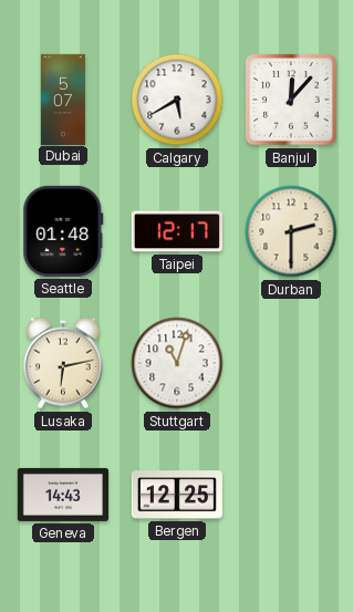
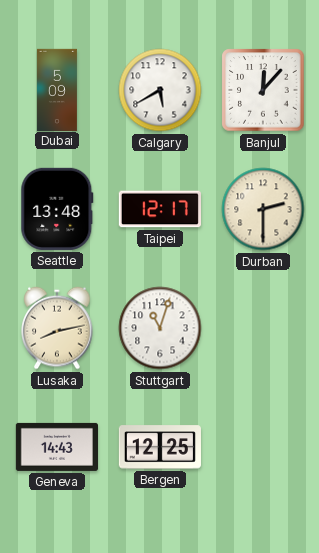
Dubai: 5:07 -> 5:09
Seattle: 01:48 -> 13:48
Lusaka: 6:13 -> 8:13
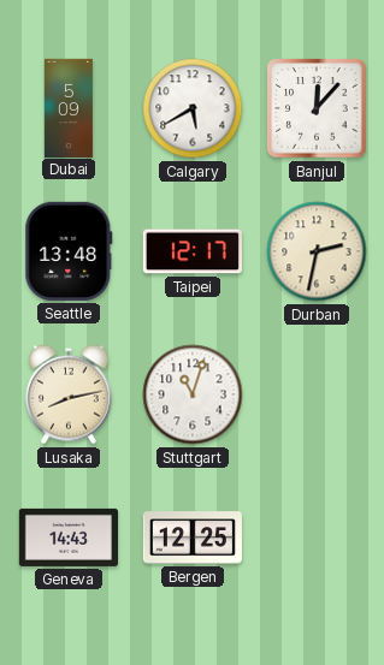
Durban: 2:30 -> 2:32
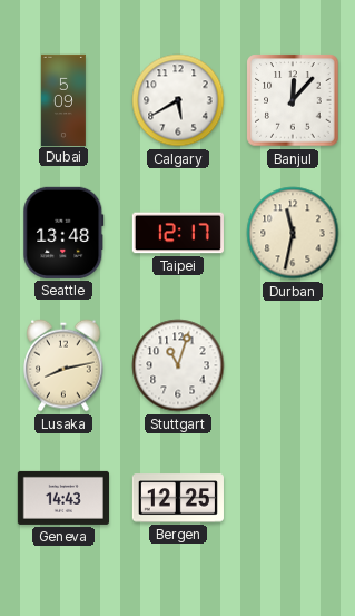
Durban: 2:32 -> 11:32
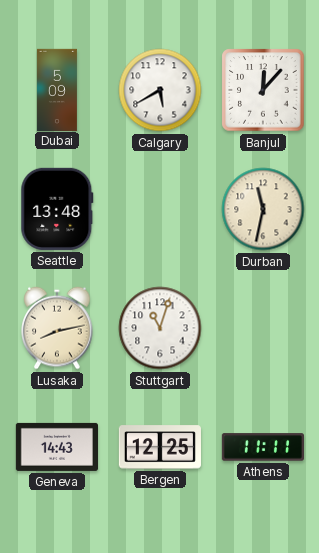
Taipei: 12:17 -> none
Athens: none -> 11:11
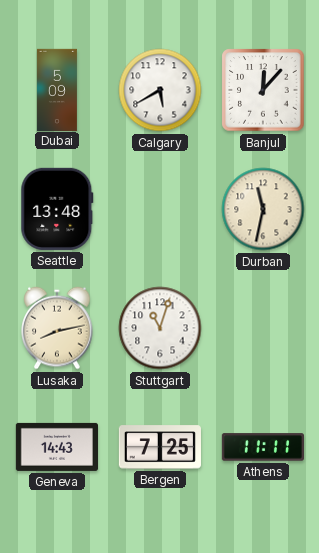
Bergen: 12:25 -> 7:25
